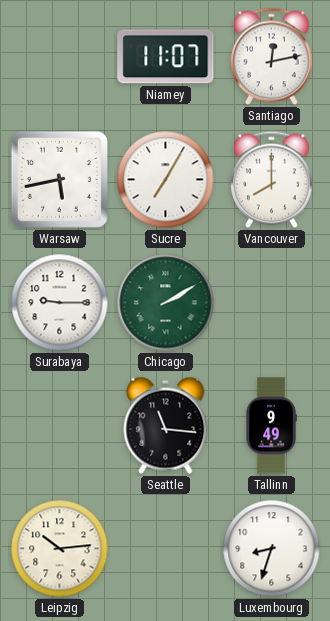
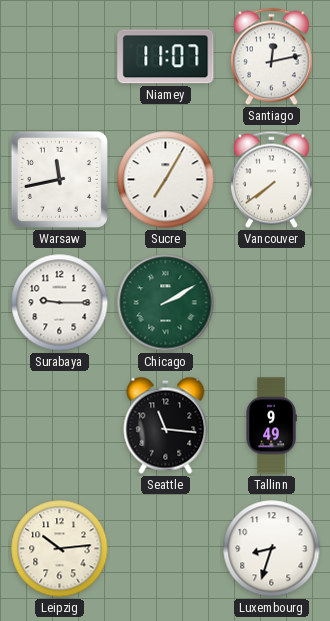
Warsaw: 5:43 -> 11:43
Vancouver: 8:00 -> 7:39
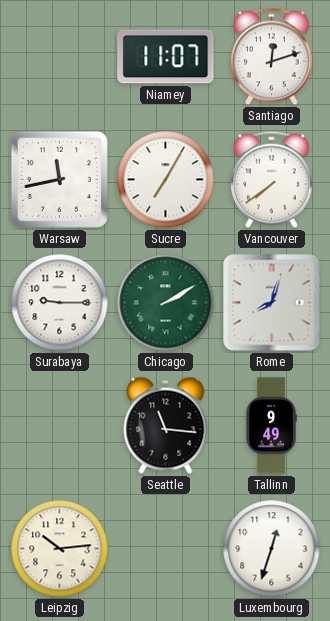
Santiago: 12:13 -> 12:12
Rome: none -> 8:03
Luxembourg: 8:33 -> 12:33
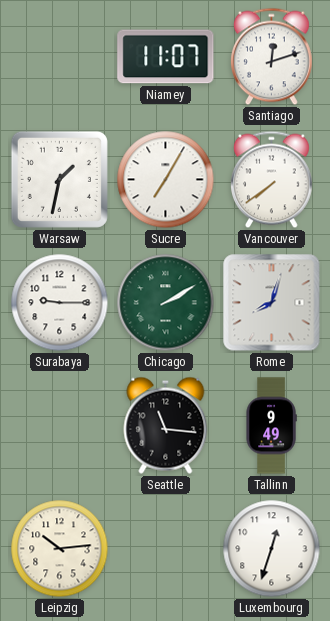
Warsaw: 11:43 -> 1:32
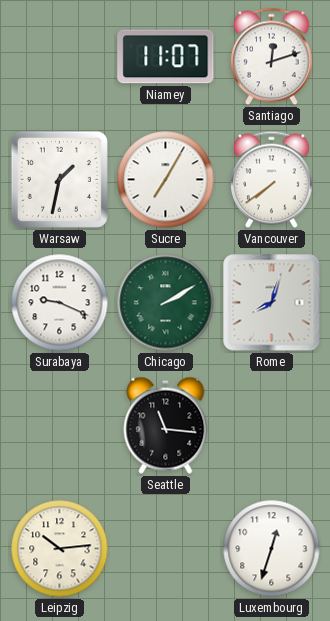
Surabaya: 9:15 -> 9:19
Tallinn: 9:49 -> none
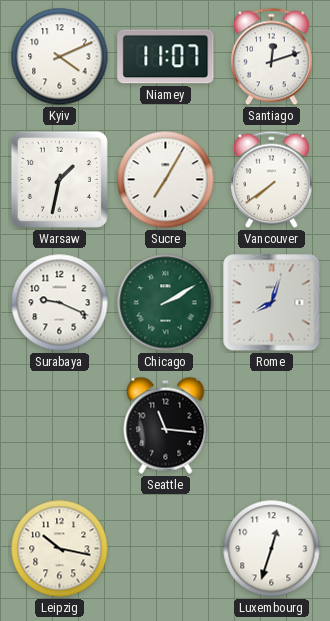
Kyiv: none -> 4:11
Leipzig: 10:14 -> 10:17
